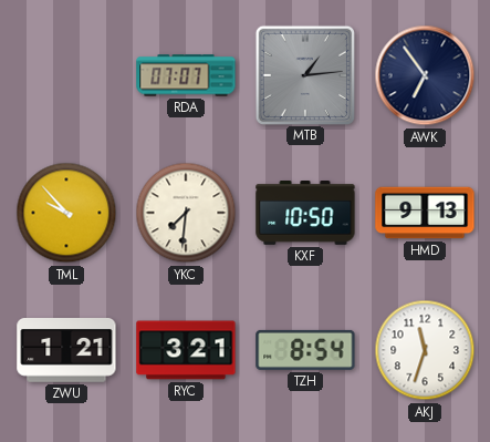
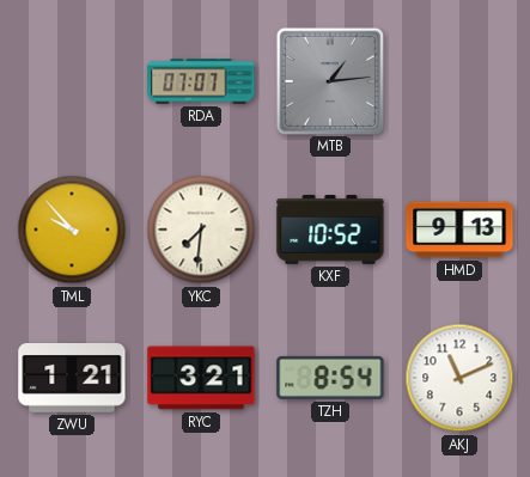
AWK: 6:54 -> none
KXF: 10:50 -> 10:52
AKJ: 11:33 -> 11:11
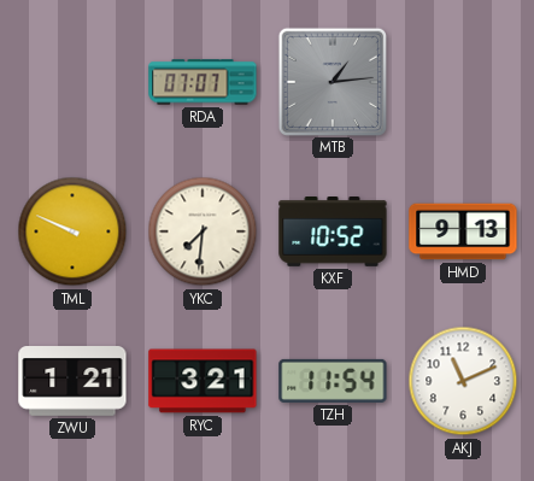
TML: 9:53 -> 9:49
TZH: 8:54 -> 11:54
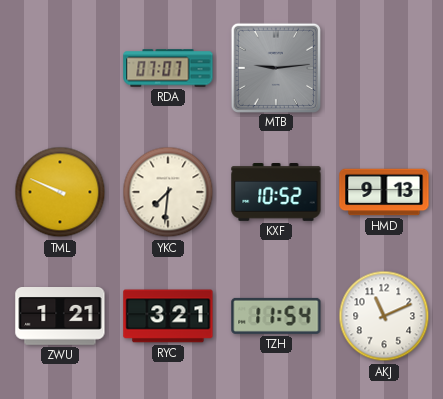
MTB: 1:14 -> 9:14
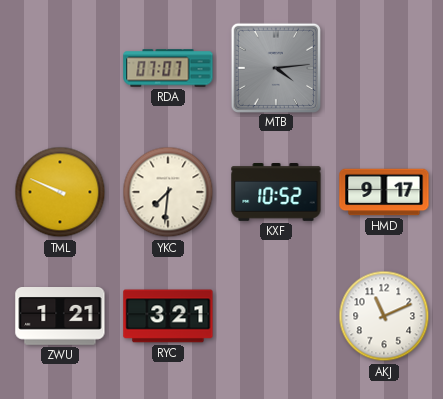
MTB: 9:14 -> 4:14
HMD: 9:13 -> 9:17
TZH: 11:54 -> none
